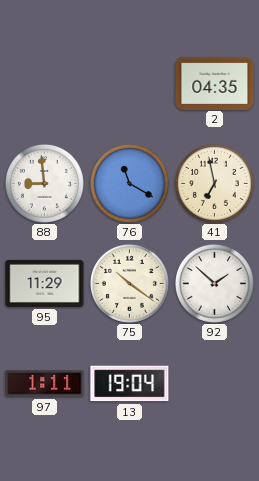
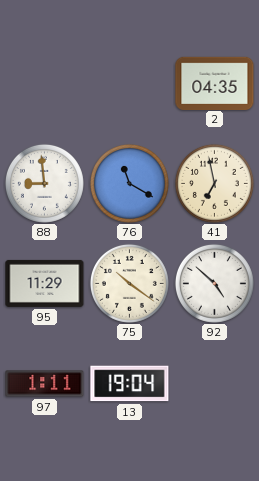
92: 1:52 -> 4:52
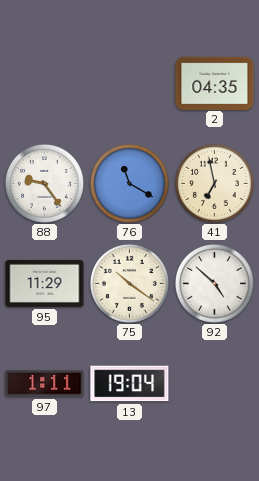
88: 8:59 -> 9:24
